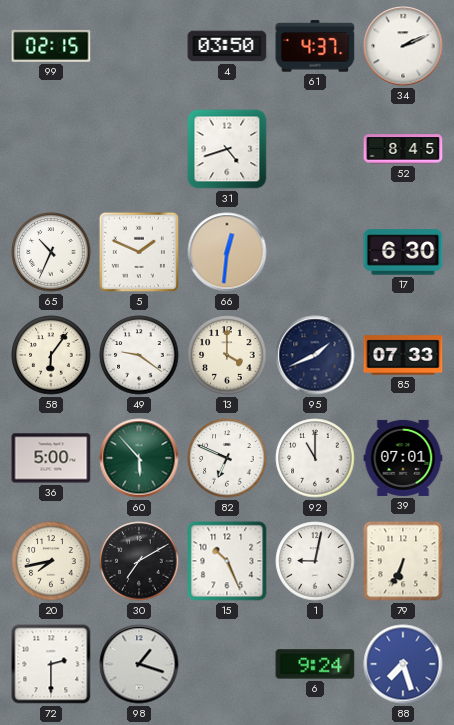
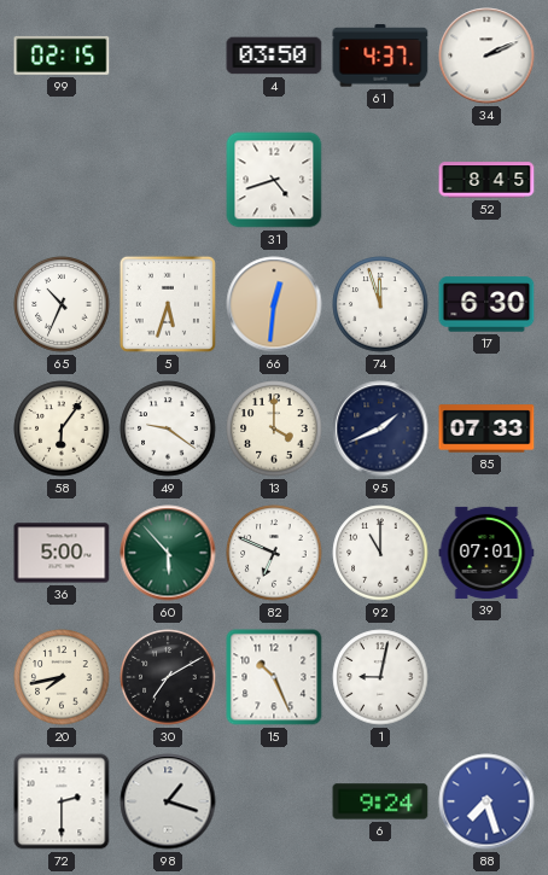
5: 1:49 -> 5:33
74: none -> 11:57
79: 6:34 -> none
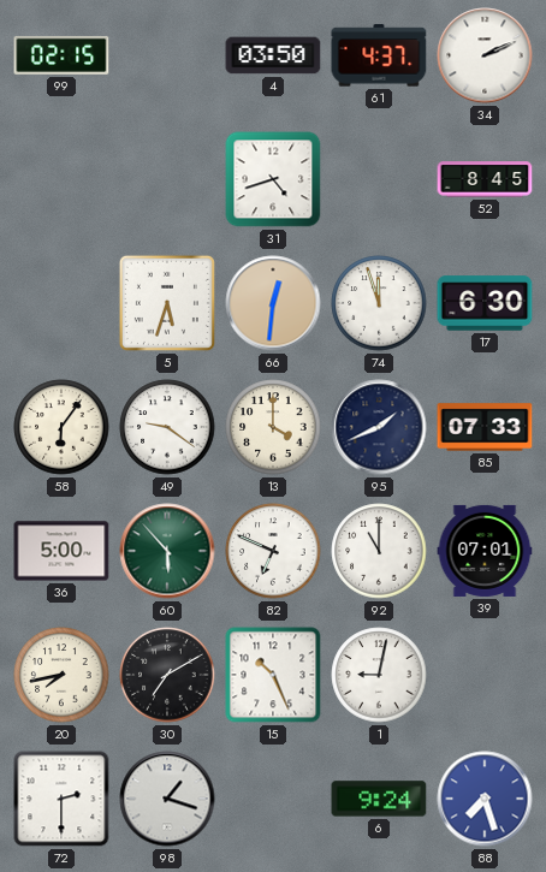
65: 10:34 -> none
